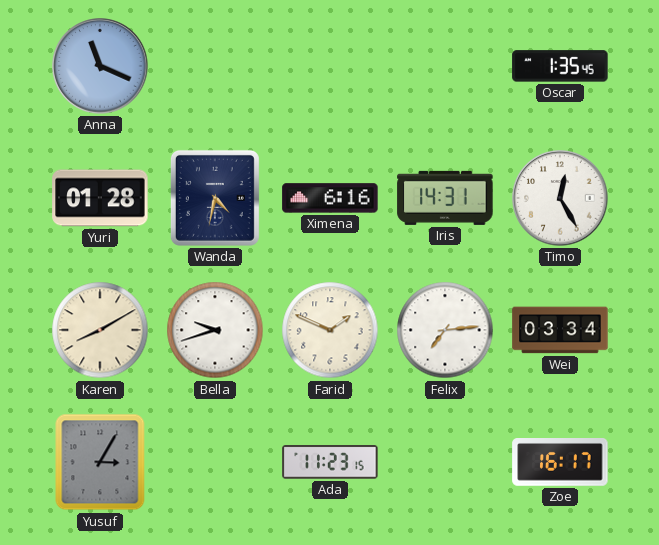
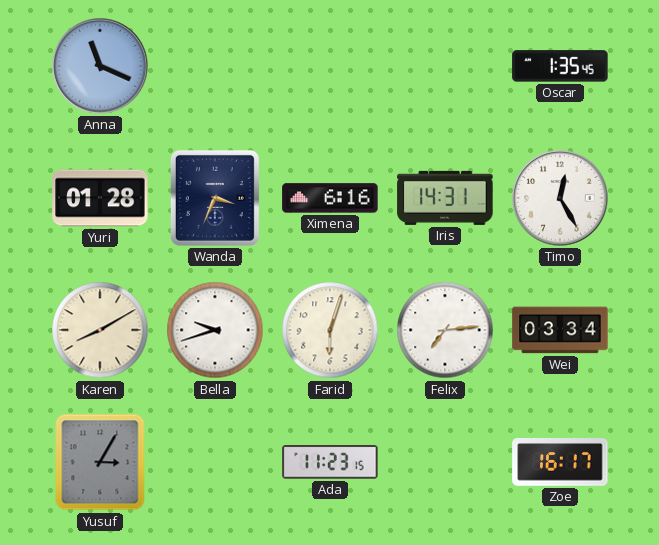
Wanda: 4:32 -> 3:34
Farid: 1:49 -> 6:03
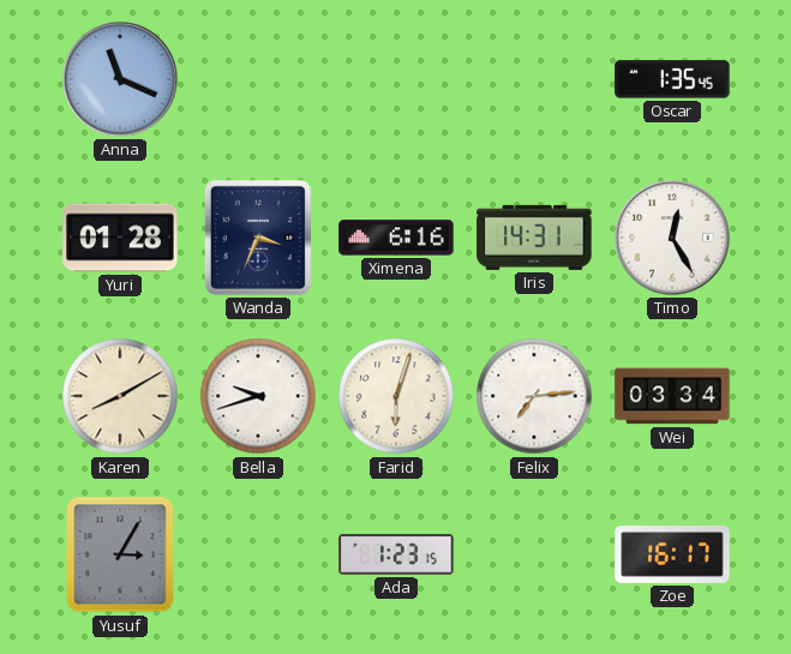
Ada: 11:23 -> 1:23
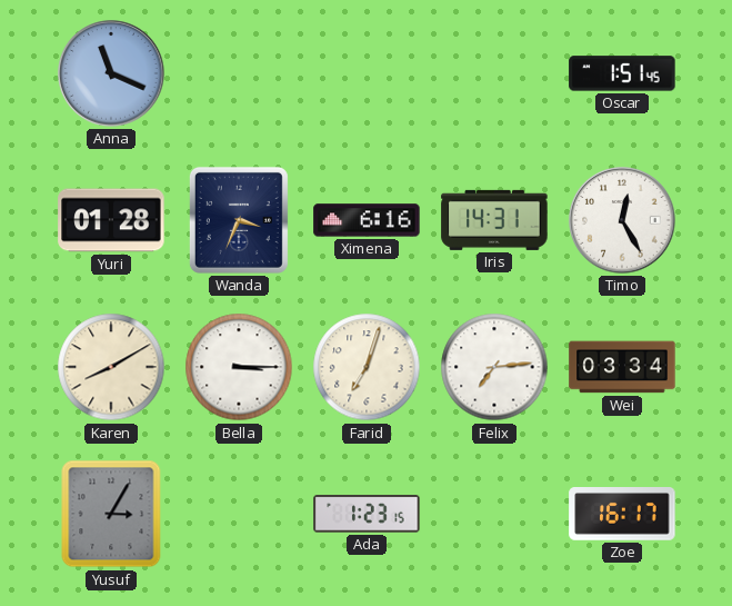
Oscar: 1:35 -> 1:51
Bella: 9:42 -> 3:15
Farid: 6:03 -> 7:03
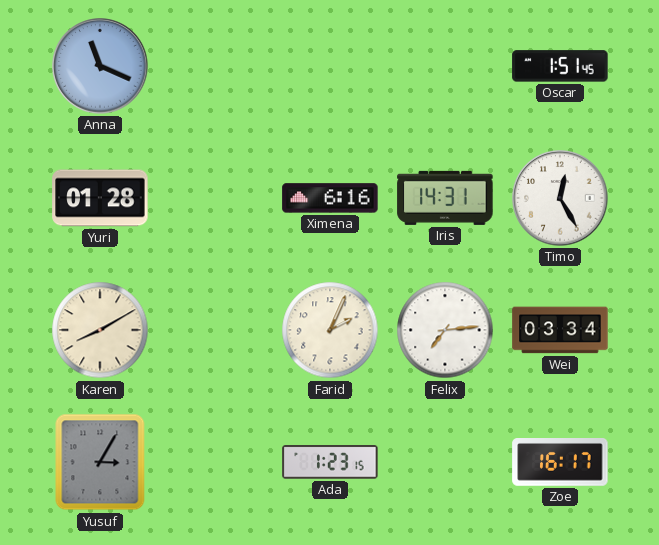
Wanda: 3:34 -> none
Bella: 3:15 -> none
Farid: 7:03 -> 2:04
